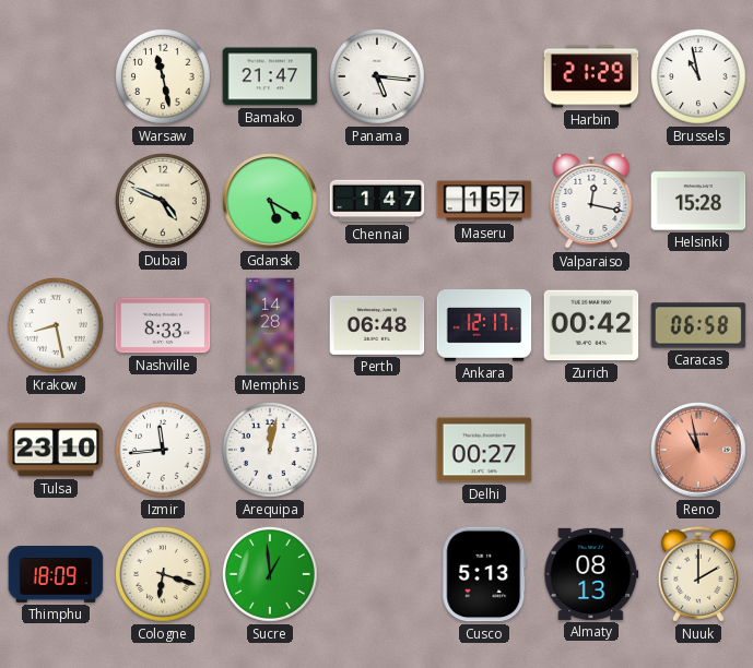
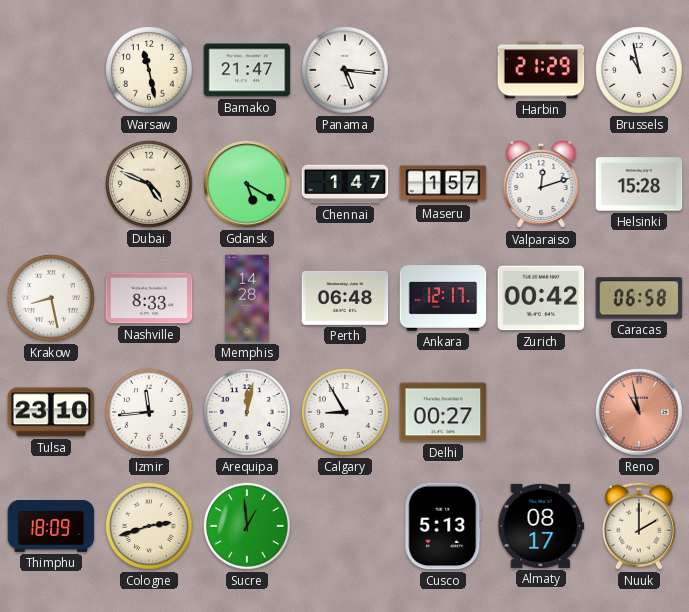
Valparaiso: 12:17 -> 12:12
Calgary: none -> 8:55
Cologne: 6:18 -> 2:42
Almaty: 08:13 -> 08:17
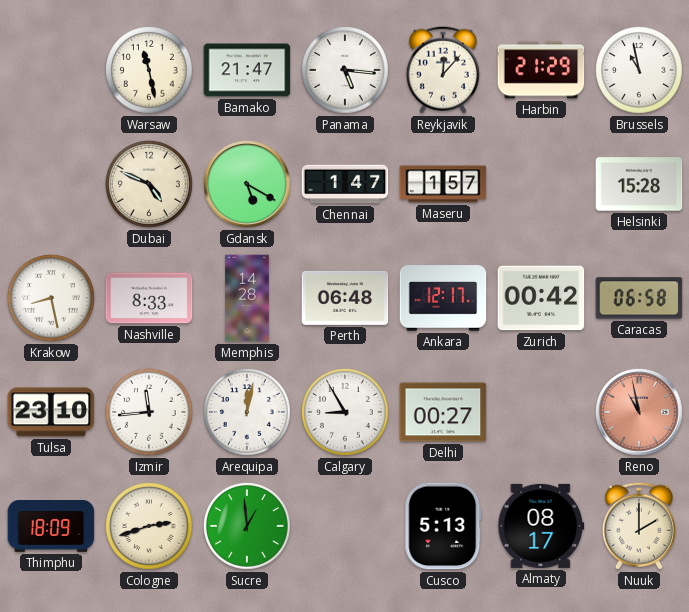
Reykjavik: none -> 12:07
Valparaiso: 12:12 -> none
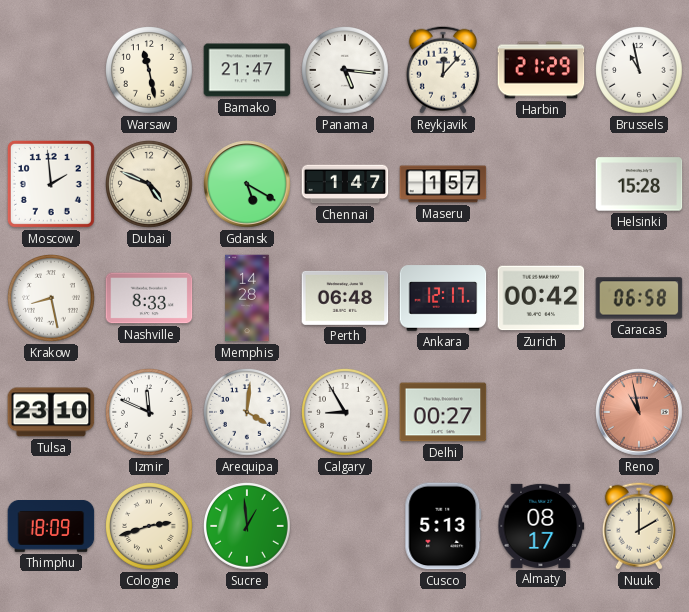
Moscow: none -> 1:59
Izmir: 11:44 -> 11:49
Arequipa: 12:02 -> 4:01
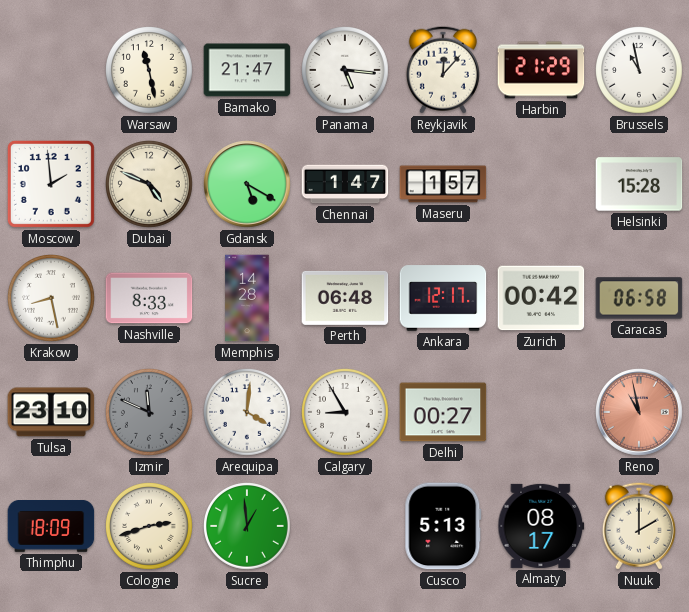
Izmir dial: white -> grey
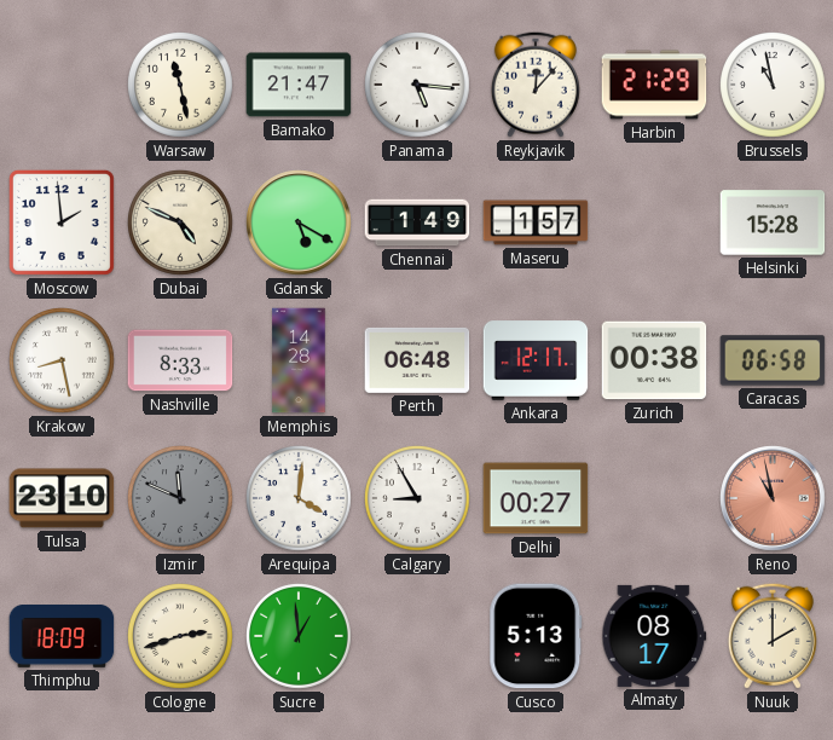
Chennai: 1:47 -> 1:49
Zurich: 00:42 -> 00:38
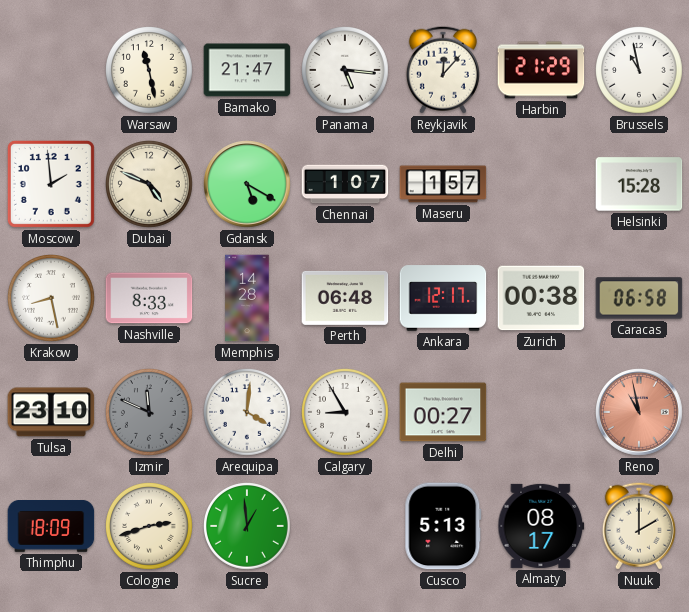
Chennai: 1:49 -> 1:07
